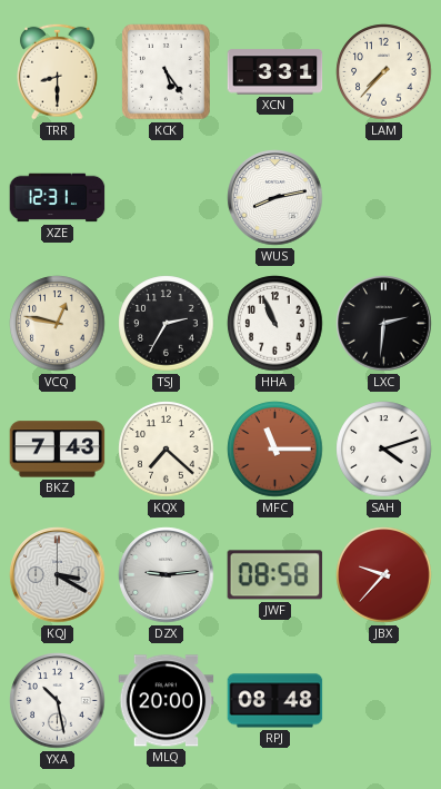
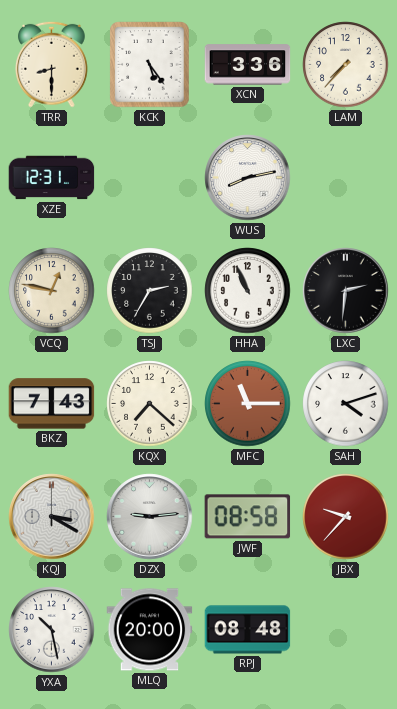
XCN: 3:31 -> 3:36
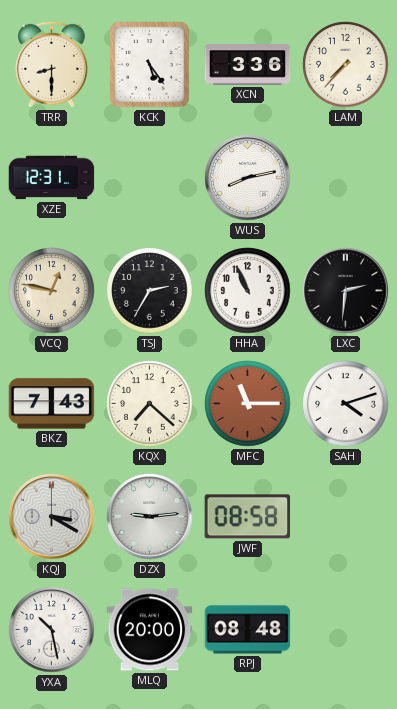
JBX: 9:37 -> none
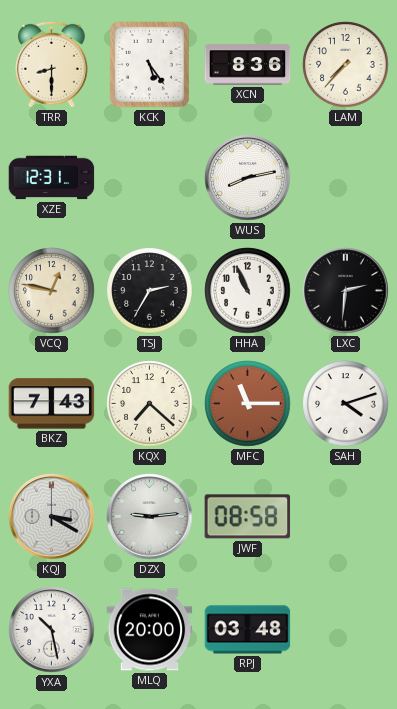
XCN: 3:36 -> 8:36
RPJ: 08:48 -> 03:48
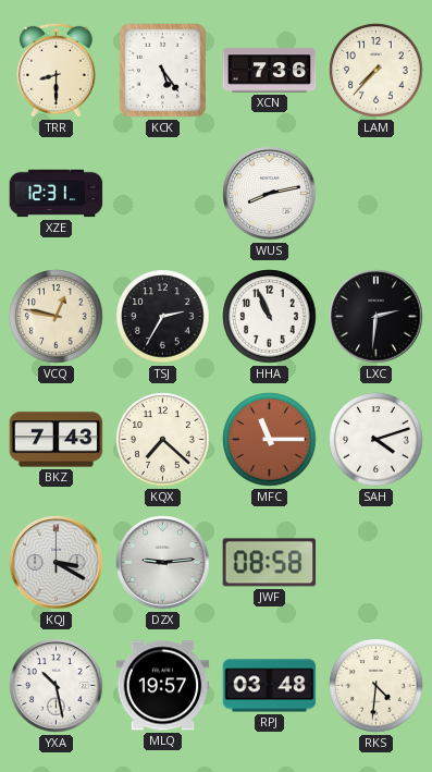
XCN: 8:36 -> 7:36
MLQ: 20:00 -> 19:57
RKS: none -> 4:31
